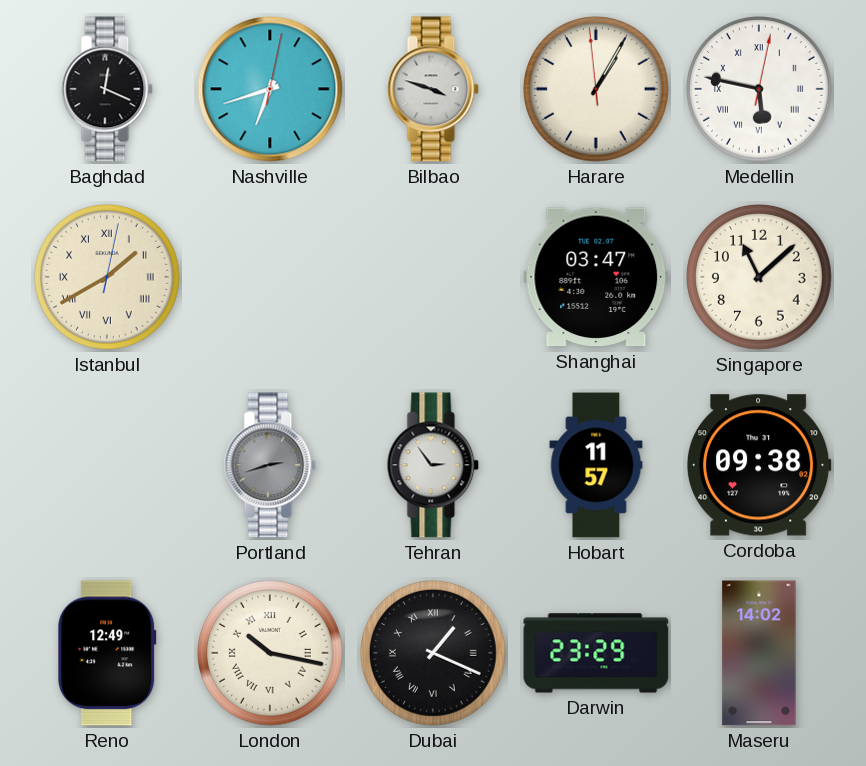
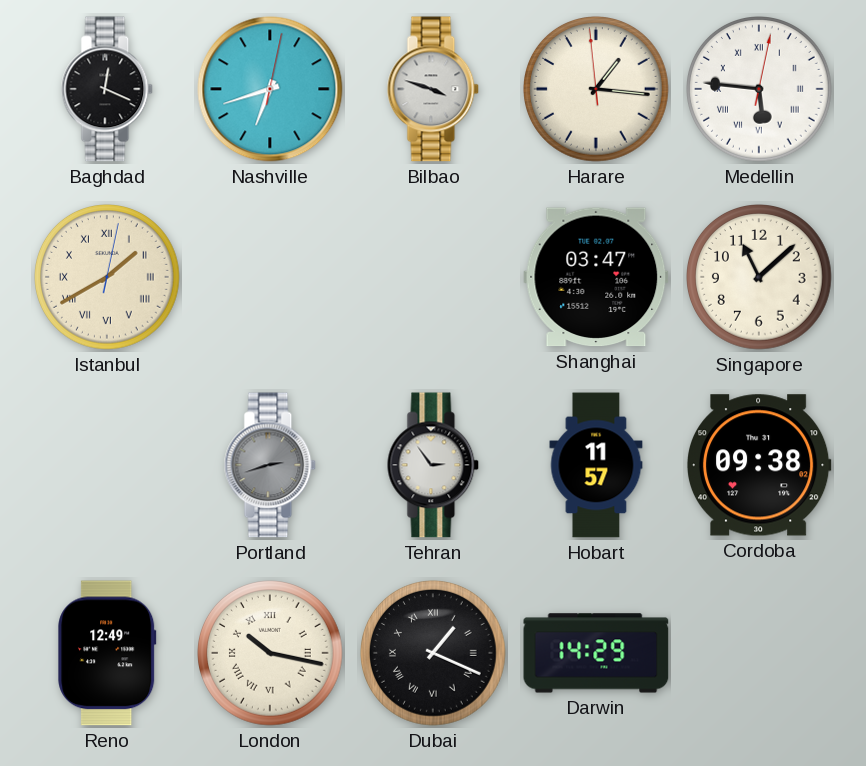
Harare: 1:04 -> 1:15
Medellin: 5:47 -> 5:46
Darwin: 23:29 -> 14:29
Maseru: 14:02 -> none
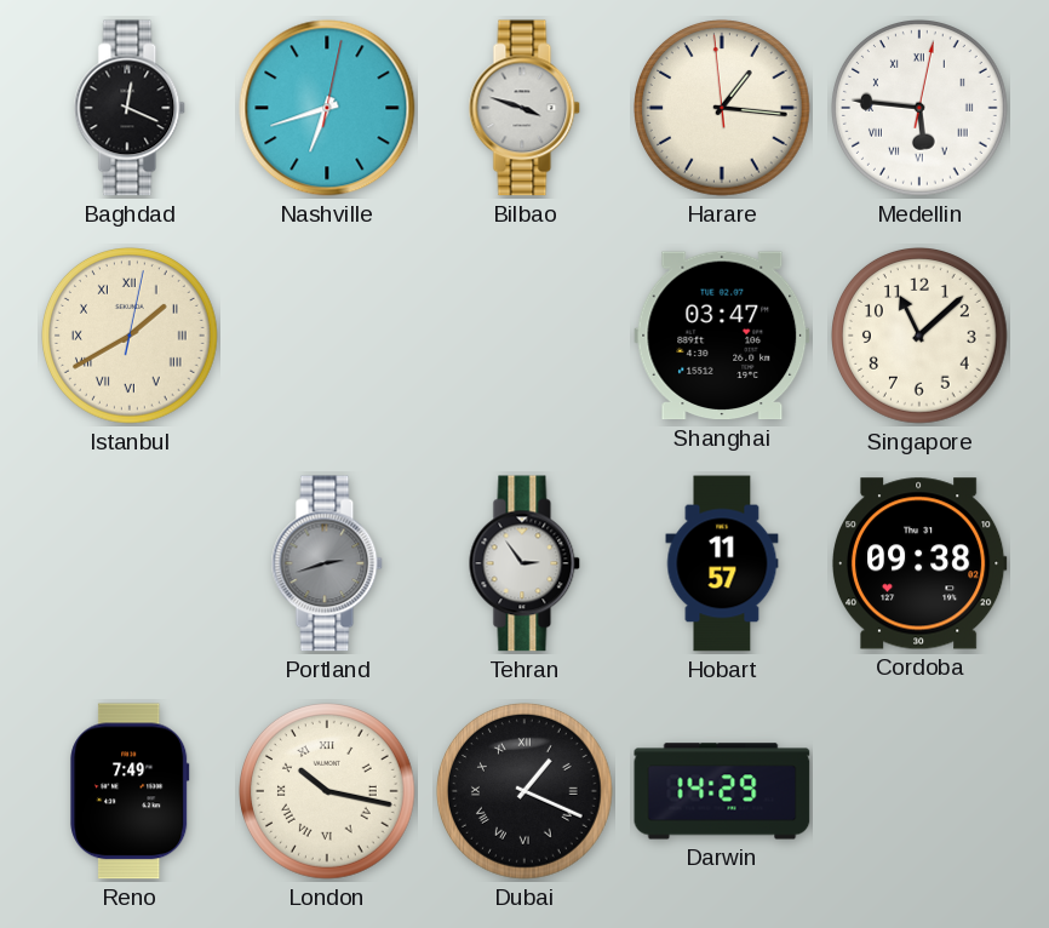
Reno: 12:49 -> 7:49
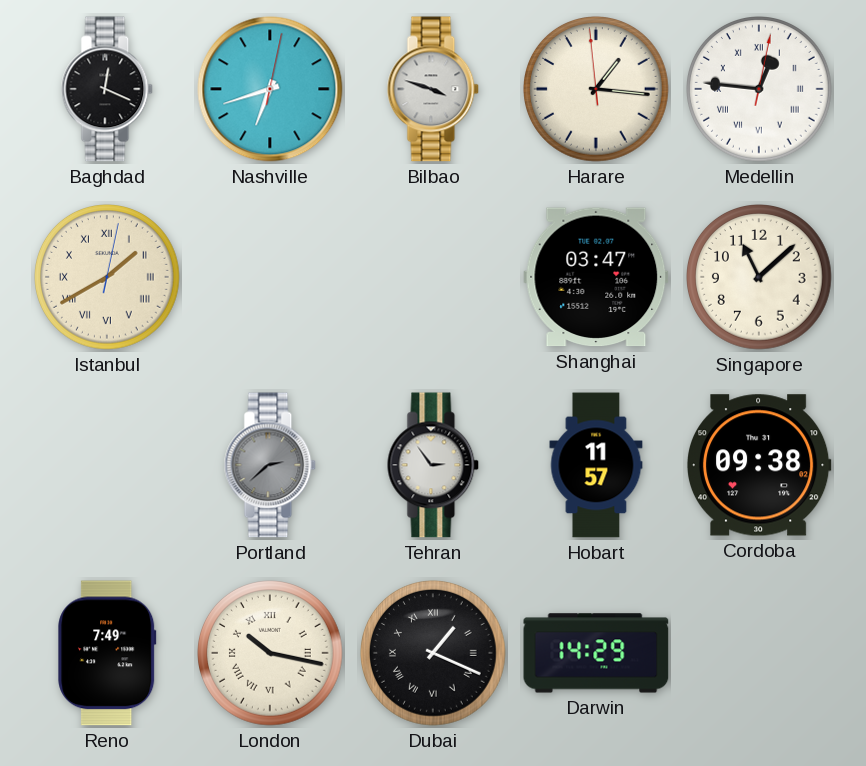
Medellin: 5:46 -> 12:46
Portland: 2:42 -> 2:38
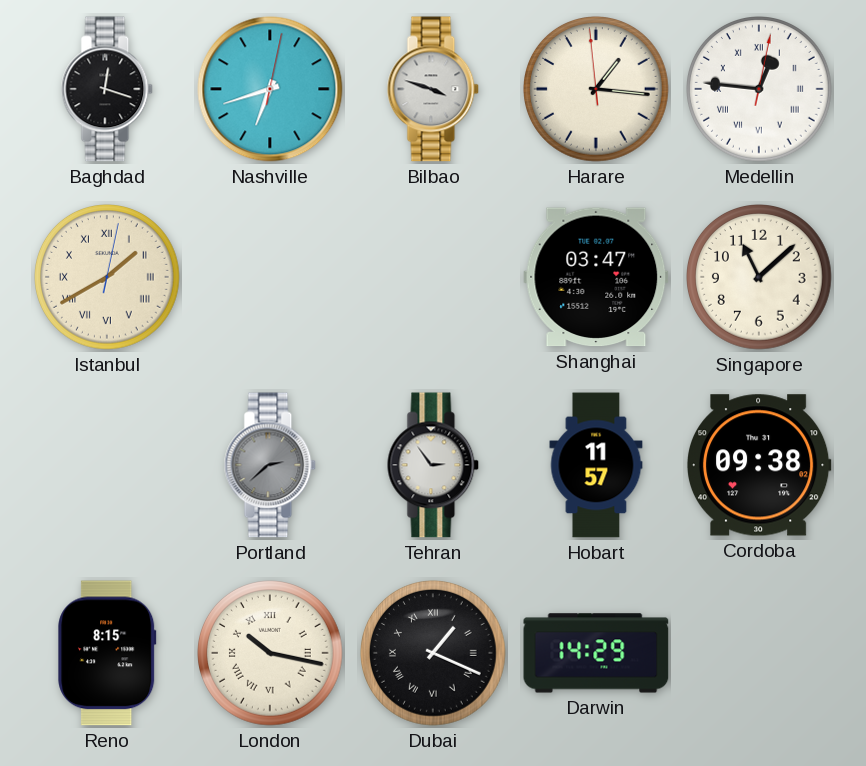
Baghdad: 12:19 -> 12:18
Reno: 7:49 -> 8:15
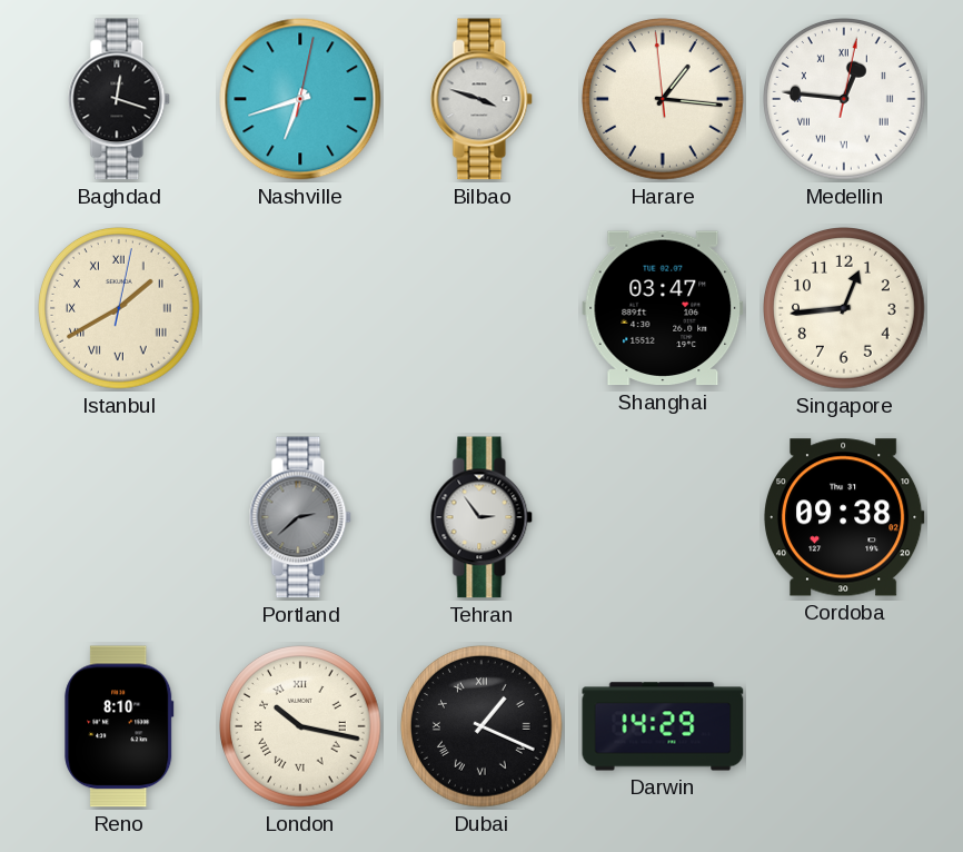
Singapore: 11:08 -> 12:44
Hobart: 11:57 -> none
Reno: 8:15 -> 8:10
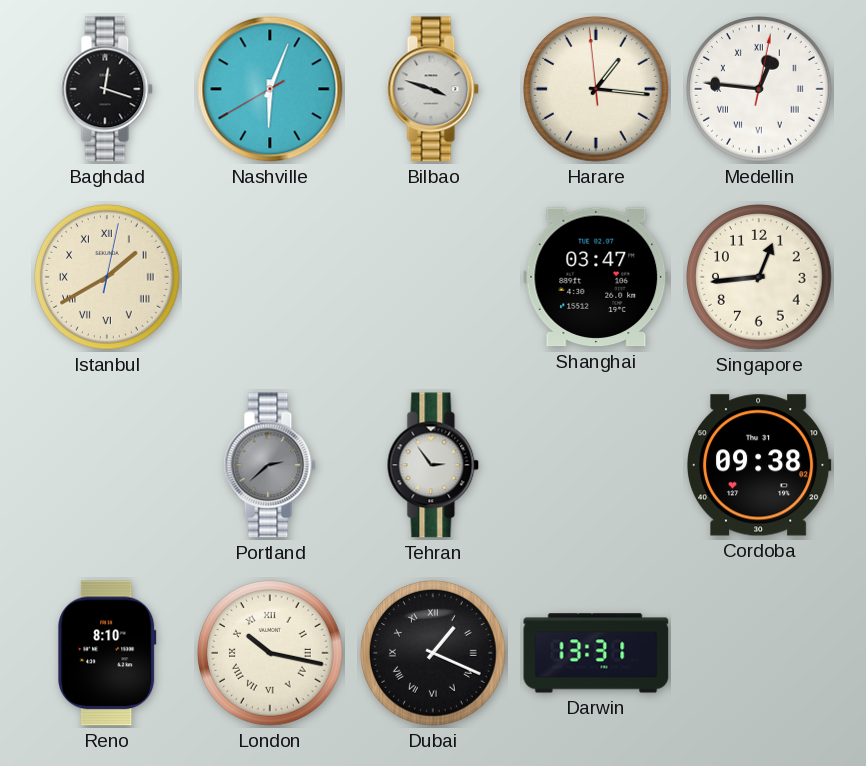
Nashville: 6:42 -> 6:03
Darwin: 14:29 -> 13:31
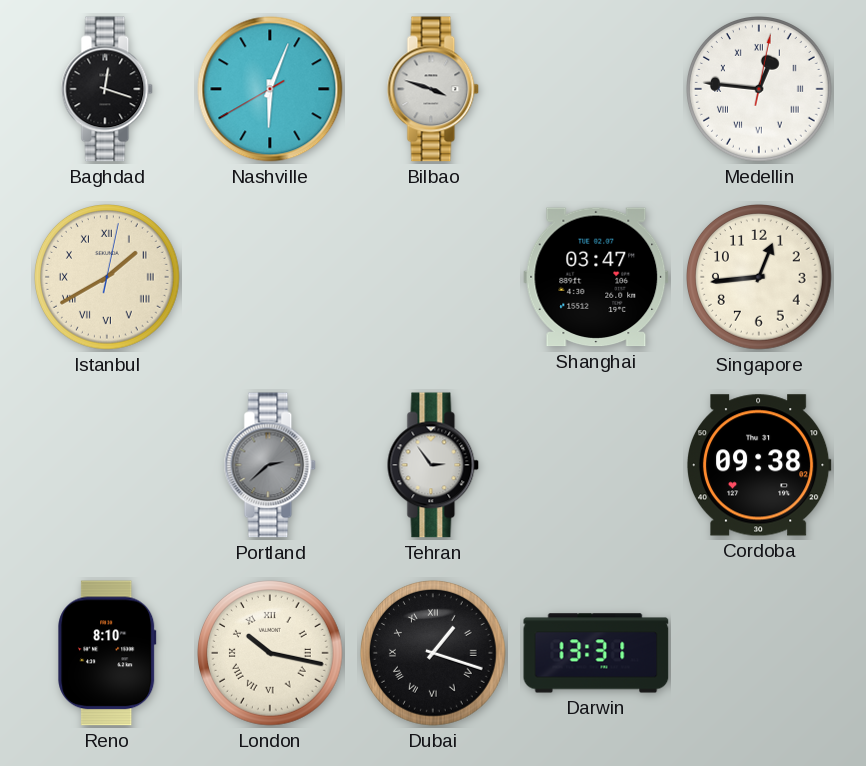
Harare: 1:15 -> none
Dubai: 1:19 -> 1:18
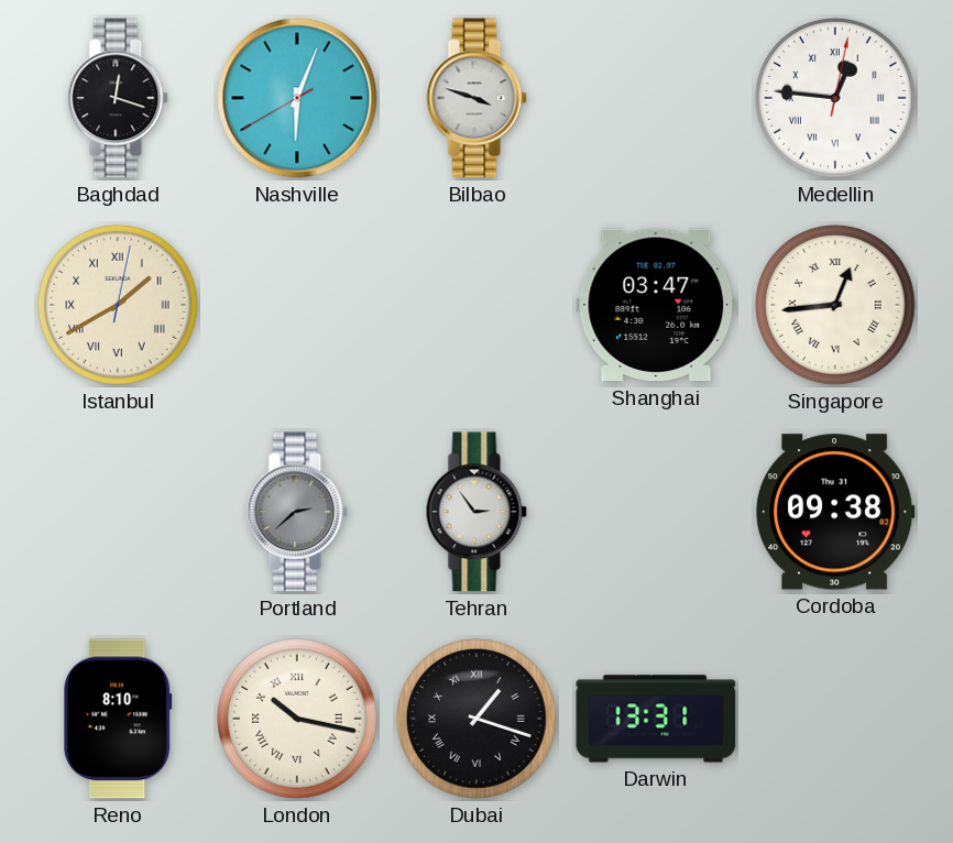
Singapore numerals: Arabic -> Roman
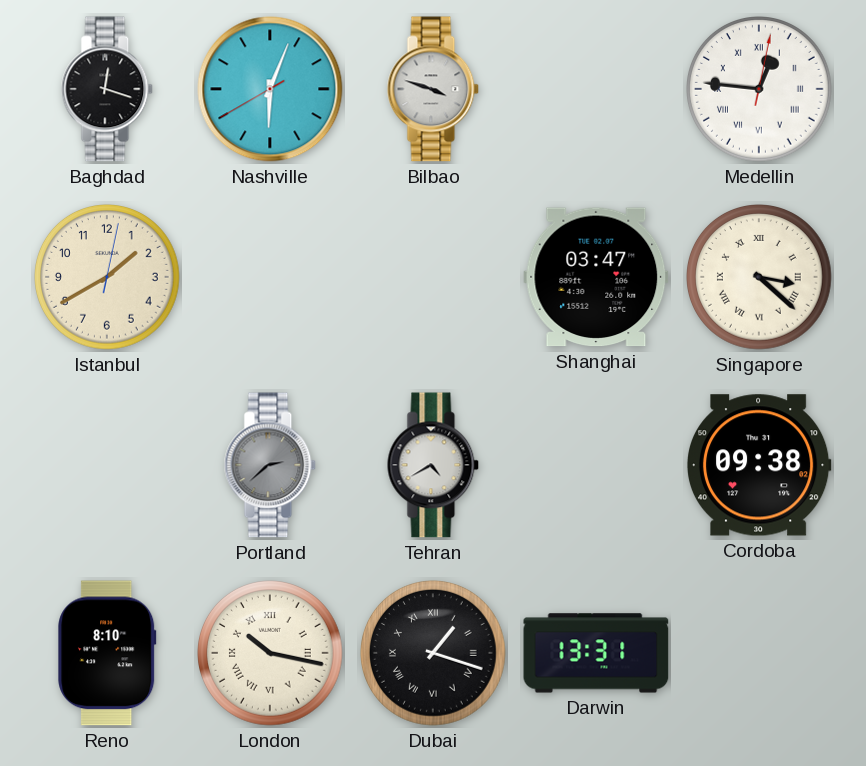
Istanbul numerals: Roman -> Arabic
Singapore: 12:44 -> 3:22
Tehran: 2:54 -> 4:40
